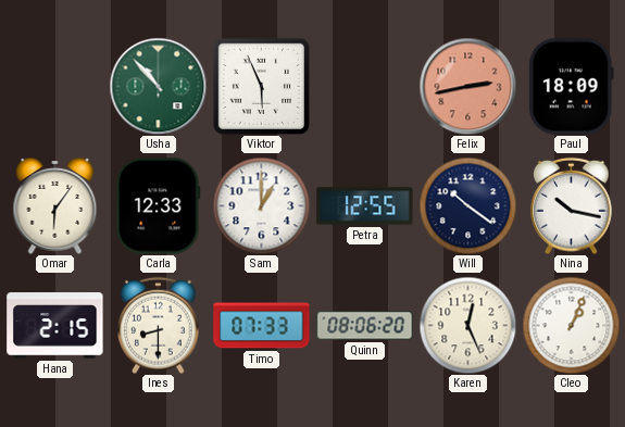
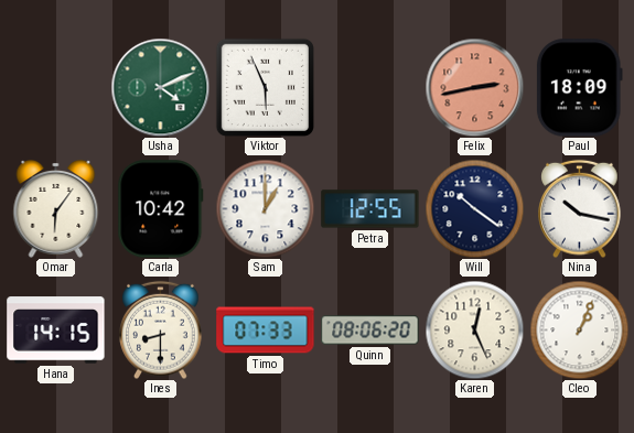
Usha: 10:53 -> 4:11
Carla: 12:33 -> 10:42
Hana: 2:15 -> 14:15
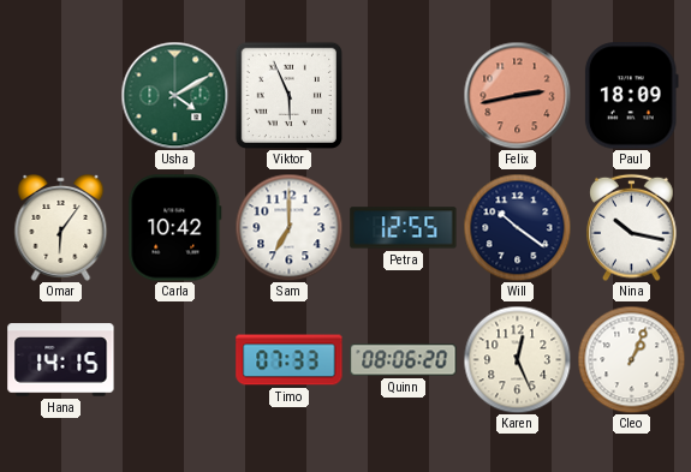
Usha: 4:11 -> 4:10
Sam: 1:00 -> 7:00
Ines: 8:30 -> none
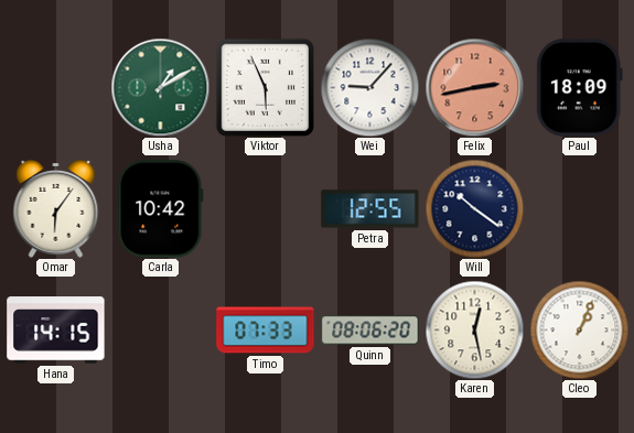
Usha: 4:10 -> 1:10
Wei: none -> 9:07
Sam: 7:00 -> none
Nina: 10:17 -> none
Karen: 12:26 -> 12:28
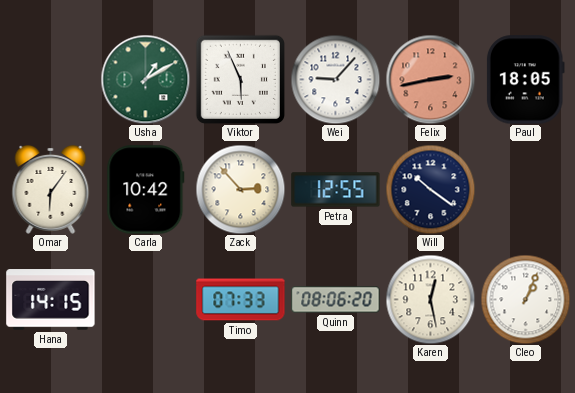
Paul: 18:09 -> 18:05
Zack: none -> 2:53
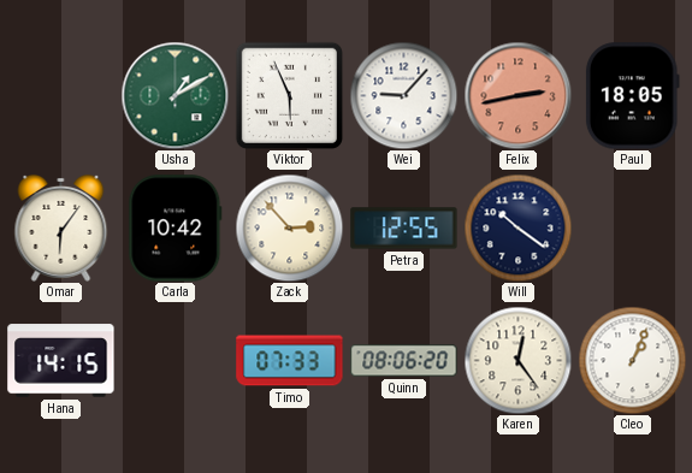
Karen: 12:28 -> 12:24
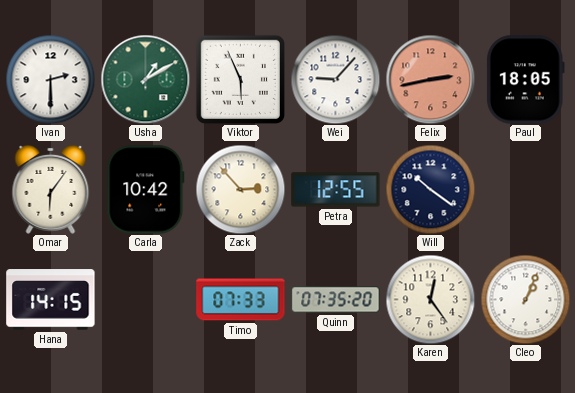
Ivan: none -> 2:30
Quinn: 08:06 -> 07:35
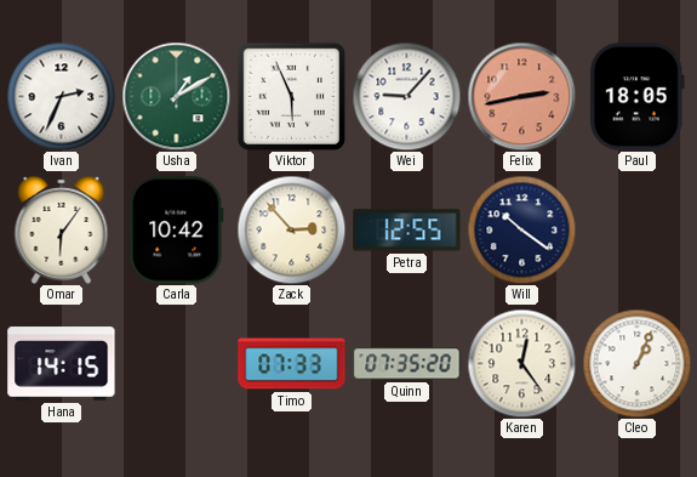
Ivan: 2:30 -> 2:34
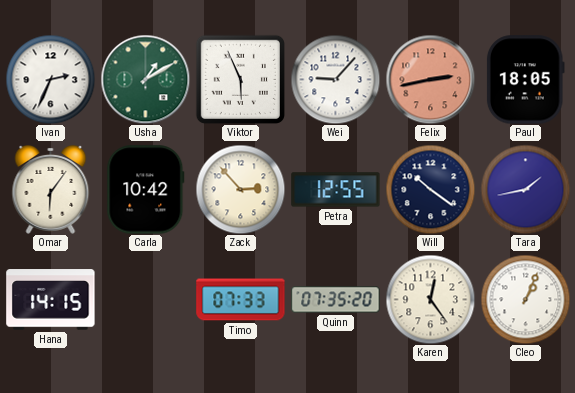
Tara: none -> 1:43
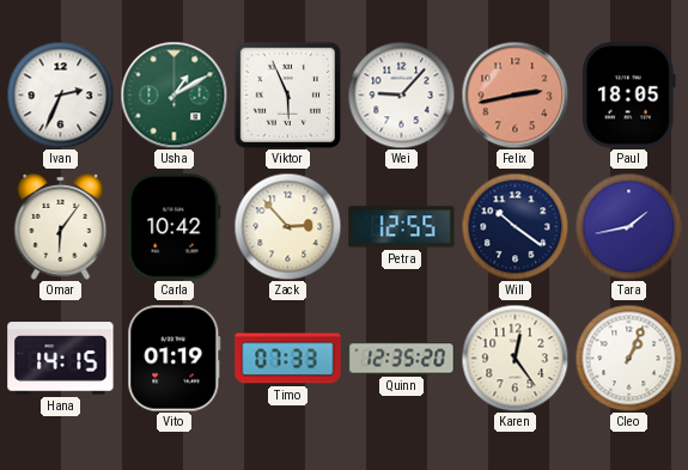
Vito: none -> 01:19
Quinn: 07:35 -> 12:35
